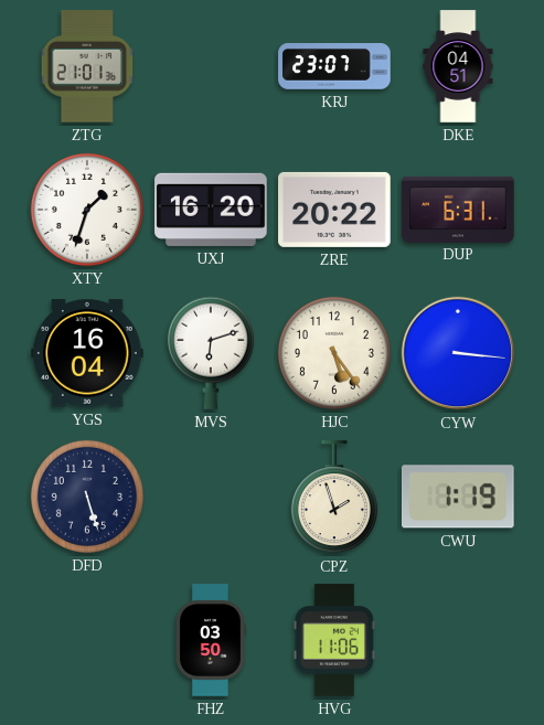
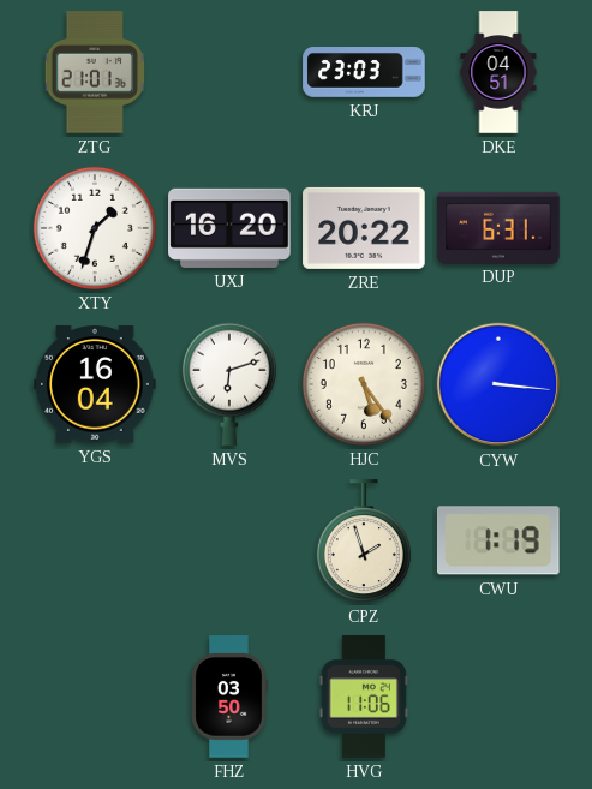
KRJ: 23:07 -> 23:03
DFD: 5:27 -> none
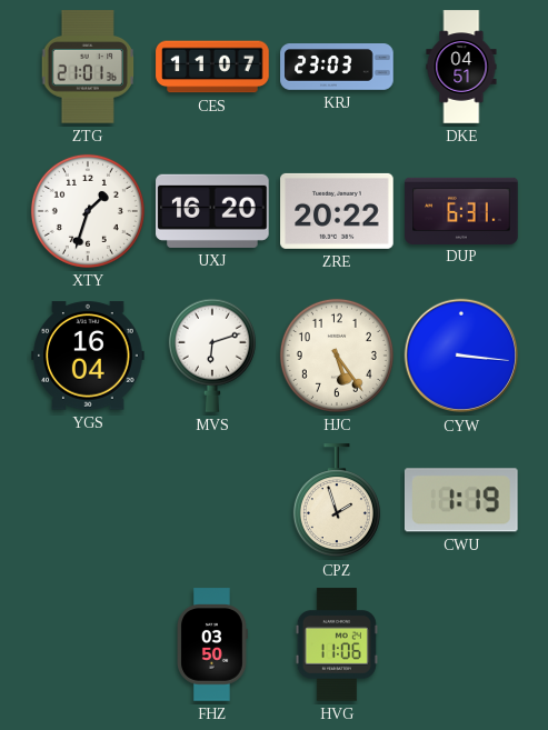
CES: none -> 11:07
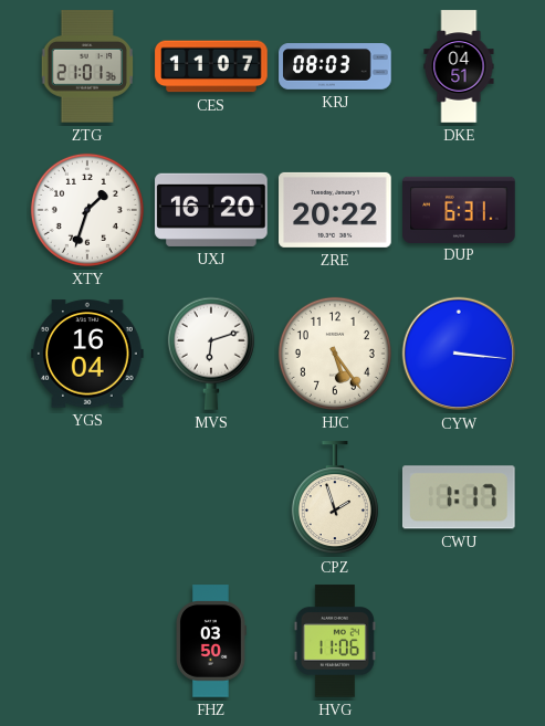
KRJ: 23:03 -> 08:03
CWU: 1:19 -> 1:17
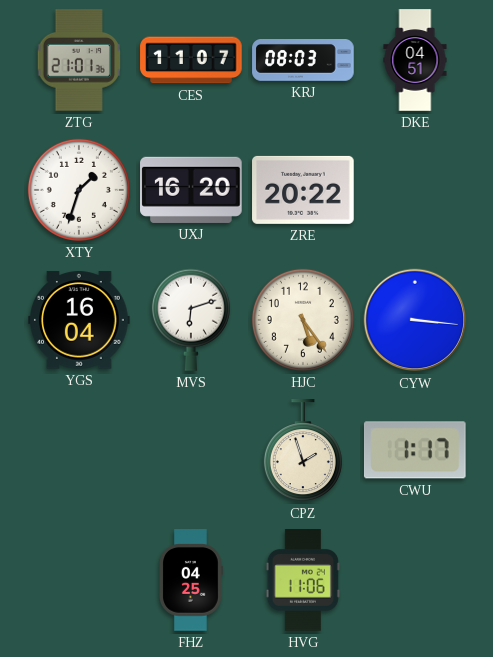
DUP: 6:31 -> none
FHZ: 03:50 -> 04:25
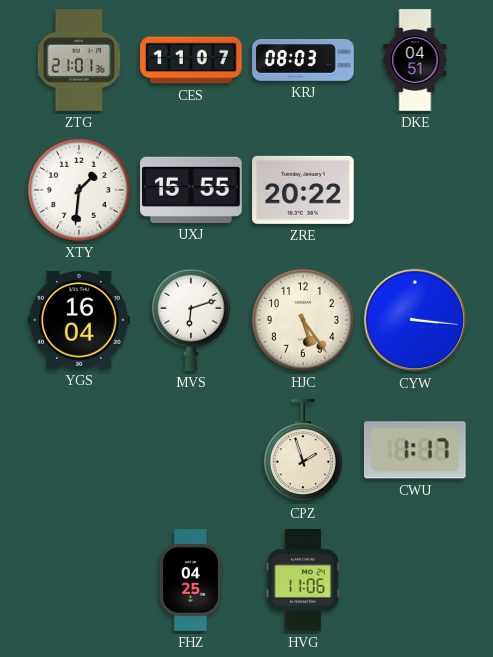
XTY: 1:33 -> 1:31
UXJ: 16:20 -> 15:55
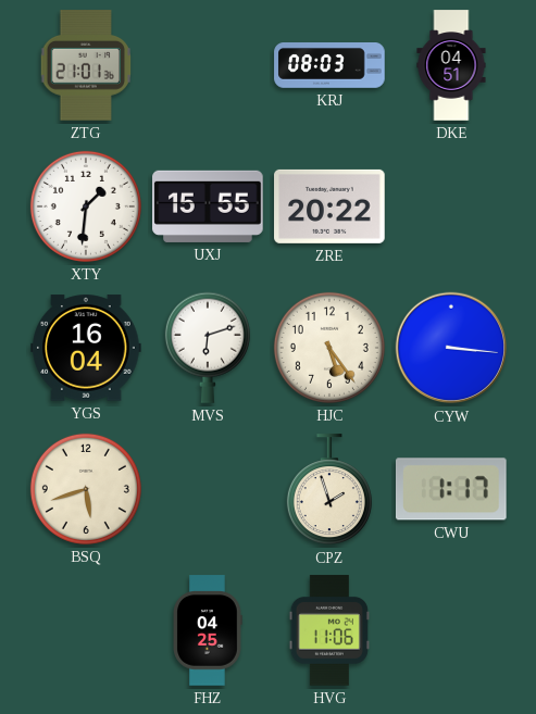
CES: 11:07 -> none
BSQ: none -> 5:42
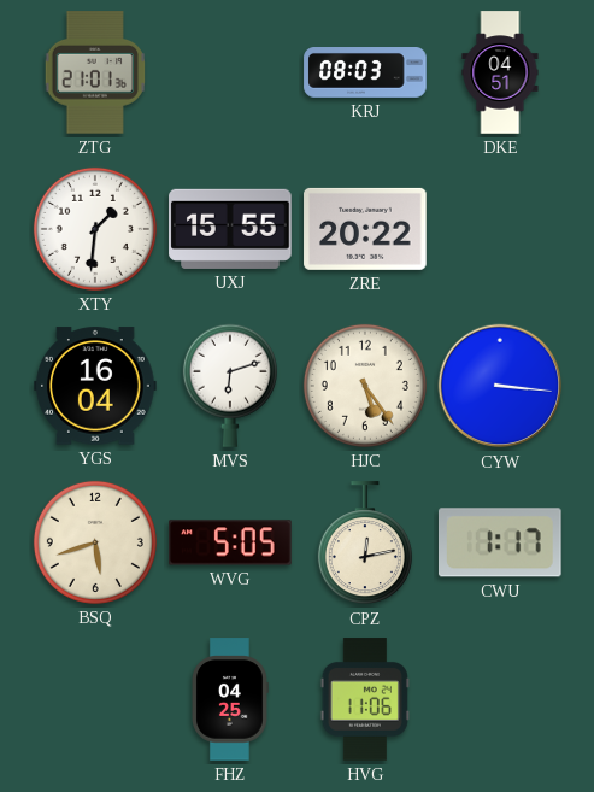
WVG: none -> 5:05
CPZ: 1:57 -> 12:13
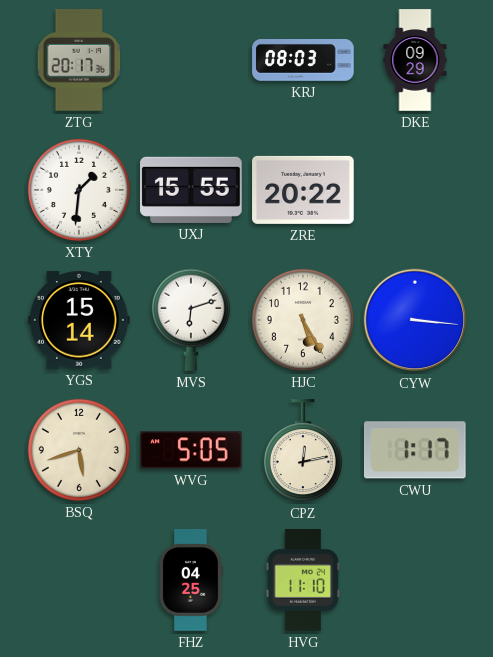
ZTG: 21:01 -> 20:17
DKE: 04:51 -> 09:29
YGS: 16:04 -> 15:14
HJC: 5:24 -> 5:25
HVG: 11:06 -> 11:10
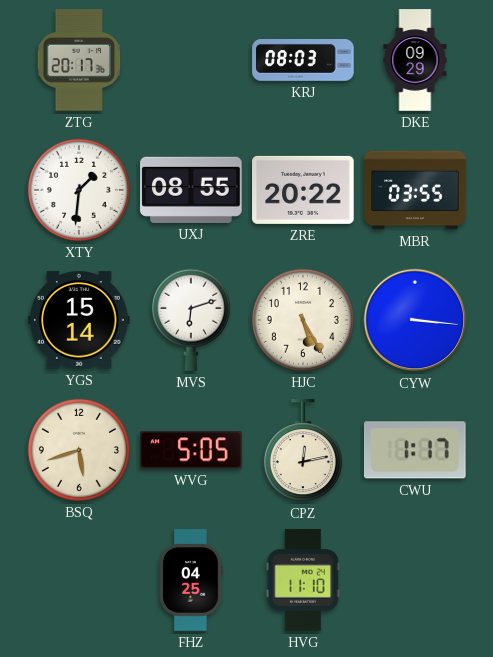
UXJ: 15:55 -> 08:55
MBR: none -> 03:55
